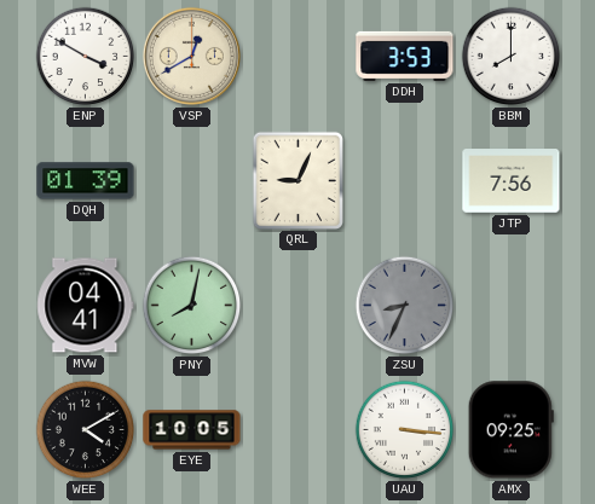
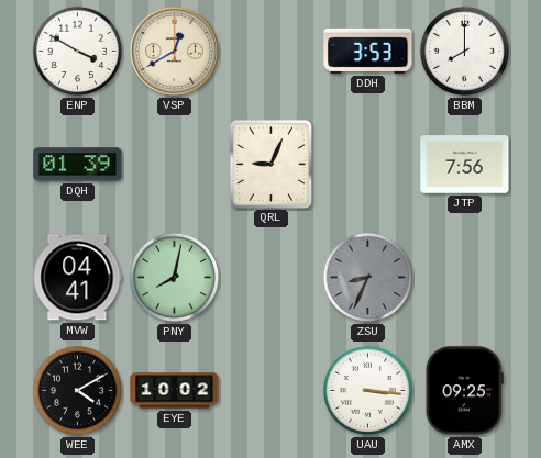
EYE: 10:05 -> 10:02
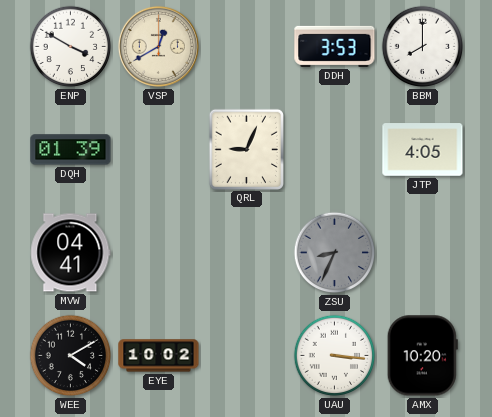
JTP: 7:56 -> 4:05
PNY: 8:02 -> none
AMX: 09:25 -> 10:20
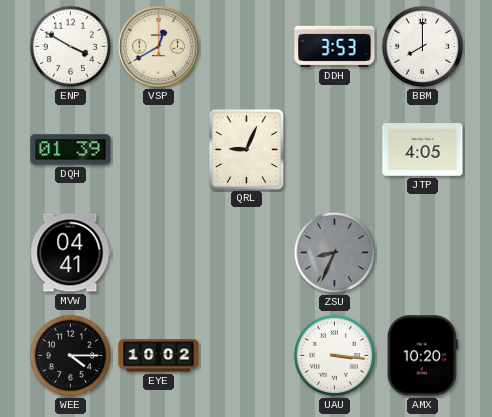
WEE: 4:10 -> 4:15
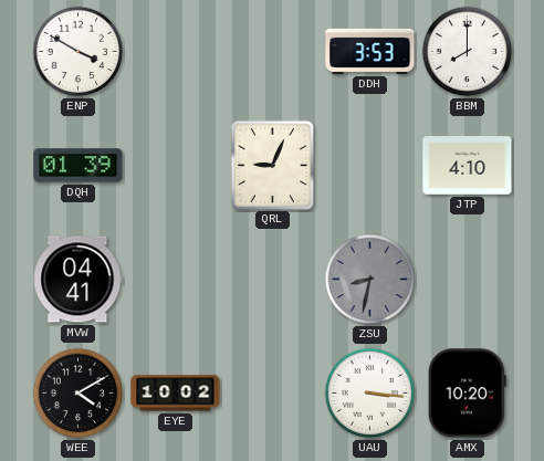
VSP: 12:40 -> none
JTP: 4:05 -> 4:10
ZSU: 8:34 -> 8:32
WEE: 4:15 -> 4:10
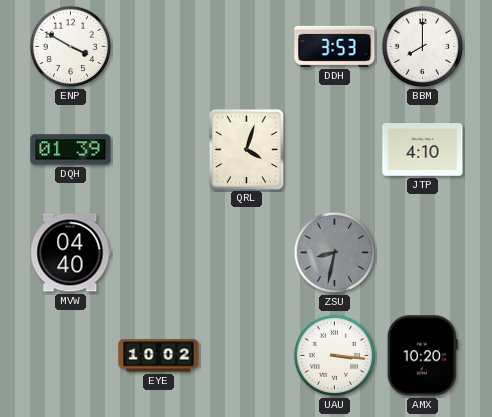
QRL: 9:04 -> 4:03
MVW: 04:41 -> 04:40
WEE: 4:10 -> none
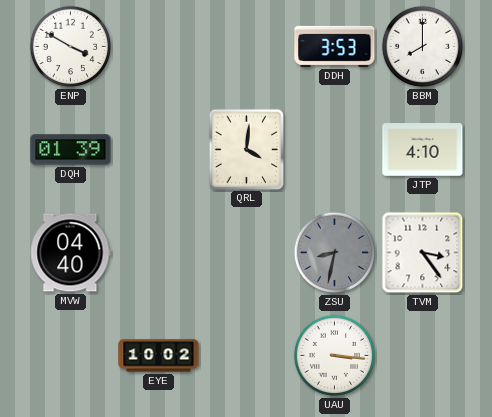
QRL: 4:03 -> 4:01
TVM: none -> 3:24
AMX: 10:20 -> none
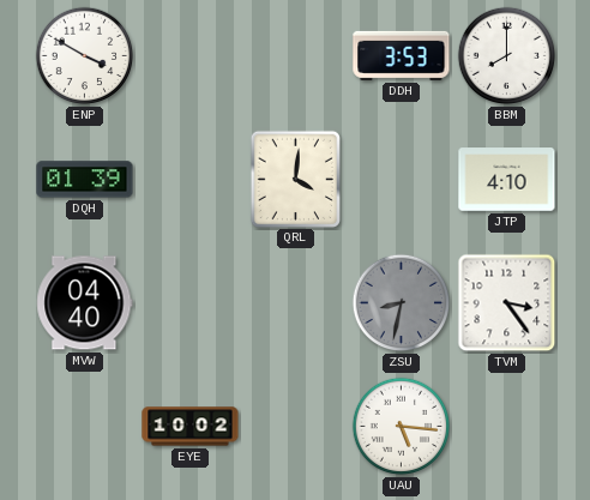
UAU: 3:16 -> 5:16
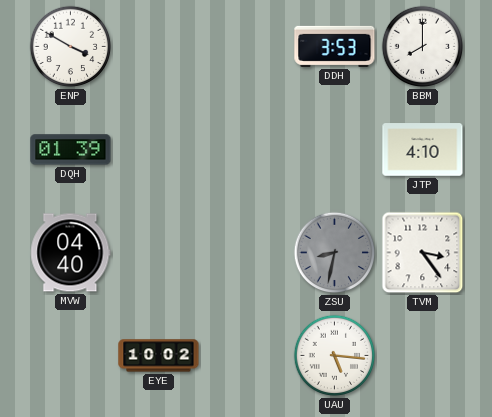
QRL: 4:01 -> none
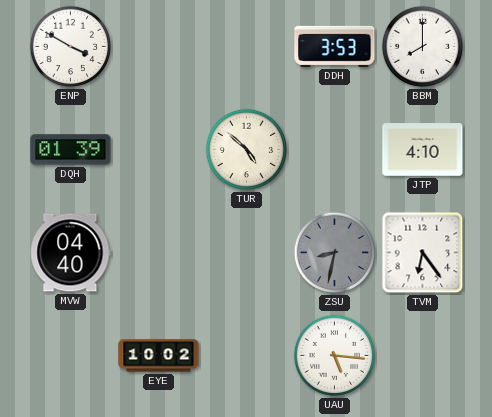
TUR: none -> 4:52
TVM: 3:24 -> 6:24
